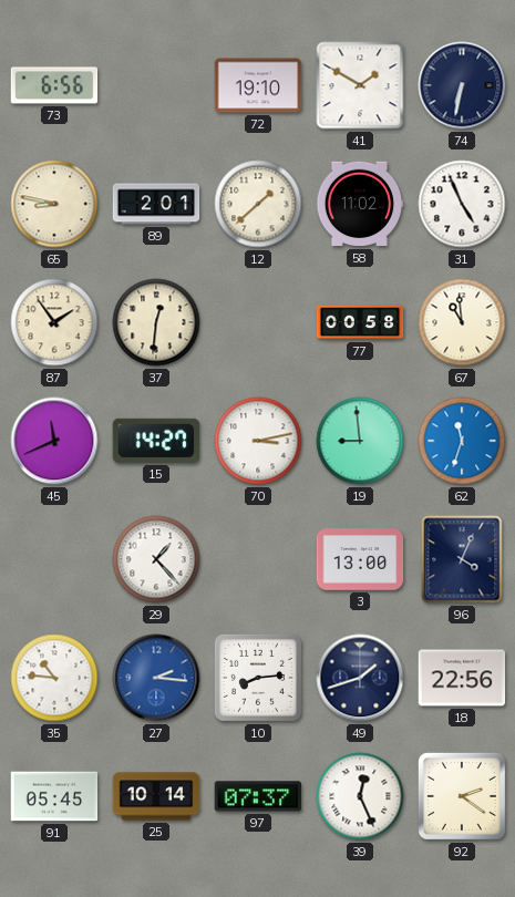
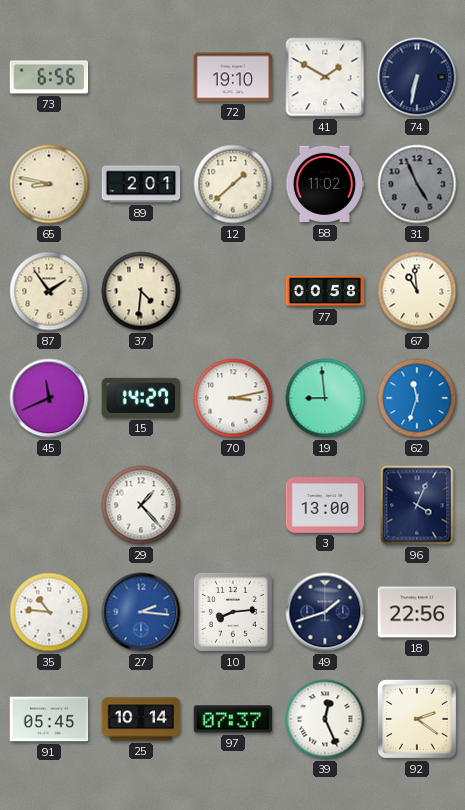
31 dial: white -> grey
37: 12:31 -> 4:31
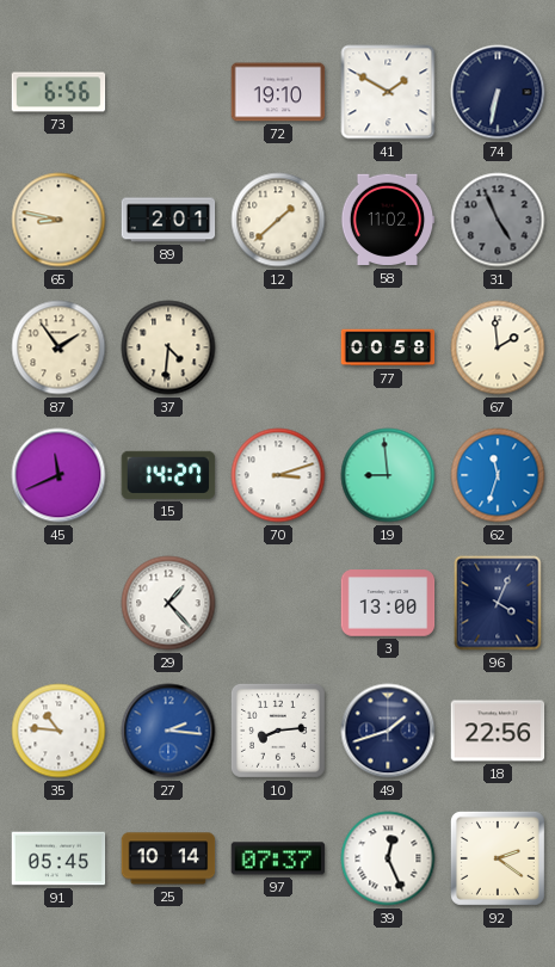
67: 10:59 -> 1:59
70: 3:13 -> 3:12
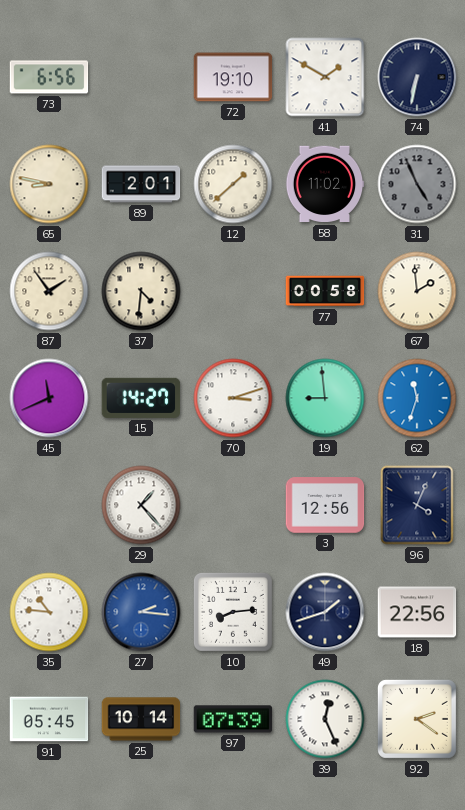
3: 13:00 -> 12:56
97: 07:37 -> 07:39
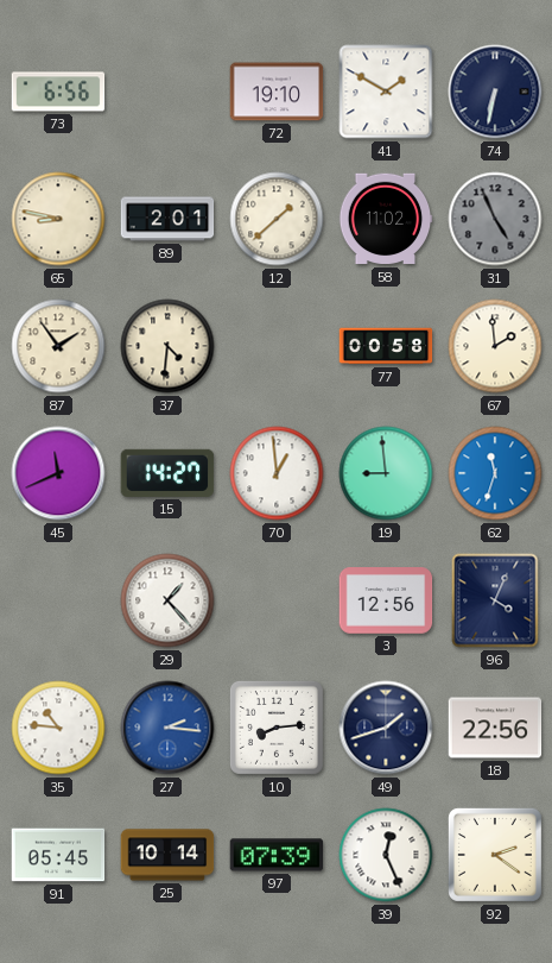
70: 3:12 -> 12:59
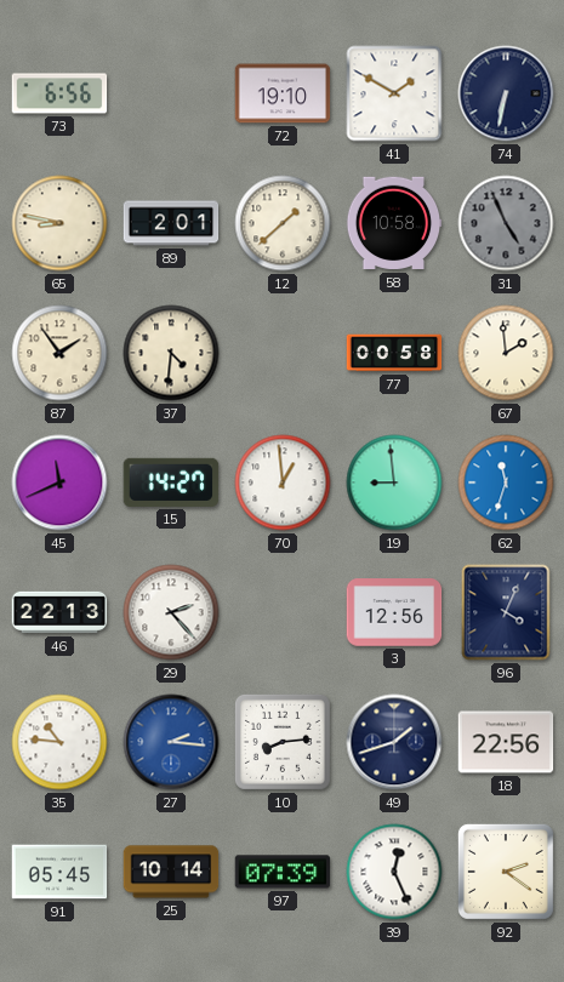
58: 11:02 -> 10:58
46: none -> 22:13
29: 1:23 -> 2:23
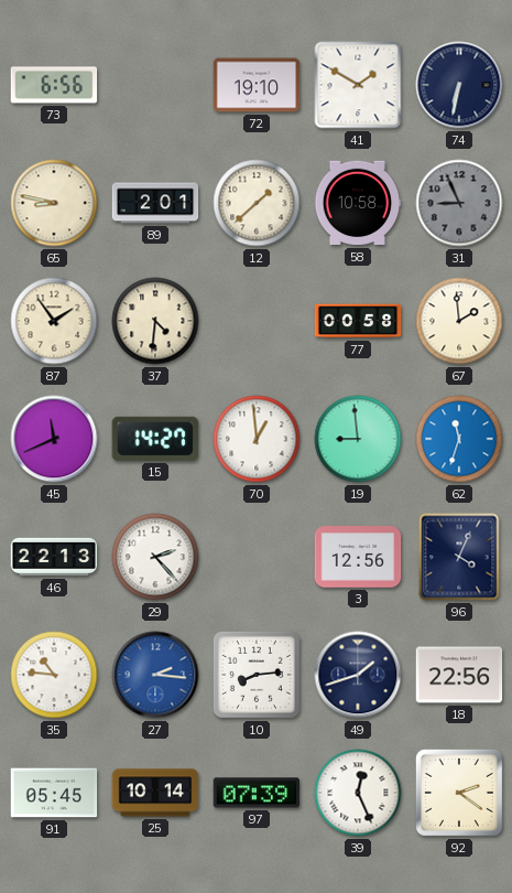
31: 4:56 -> 8:56
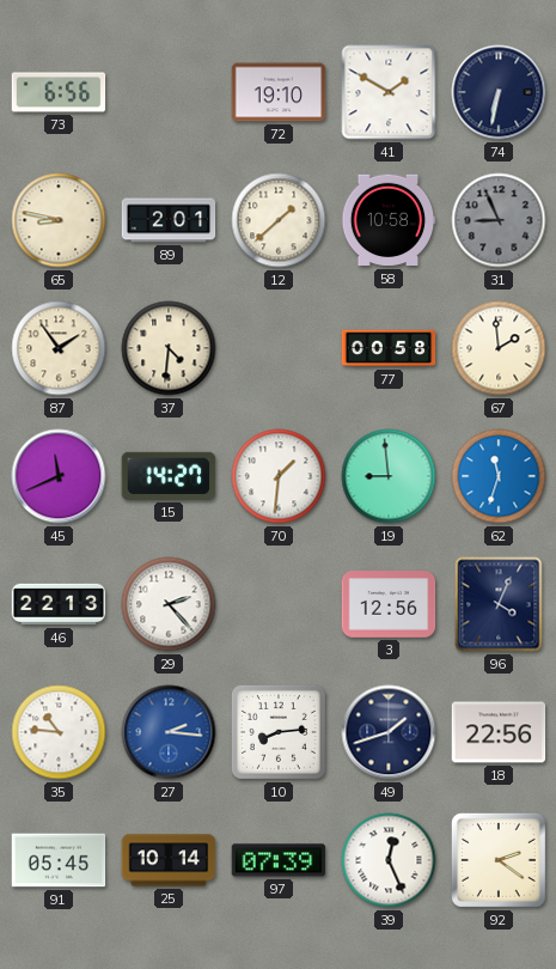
70: 12:59 -> 1:31
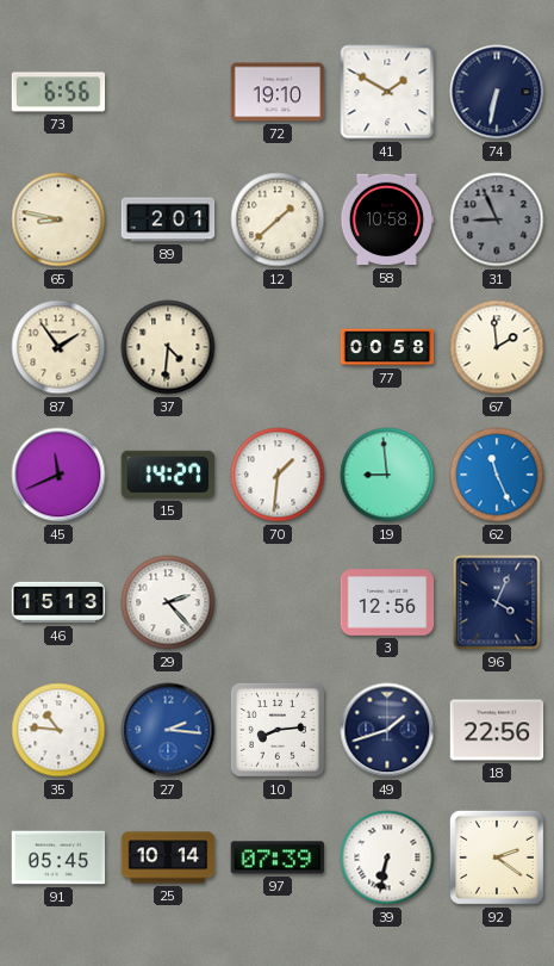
62: 11:33 -> 11:26
46: 22:13 -> 15:13
39: 12:26 -> 6:32
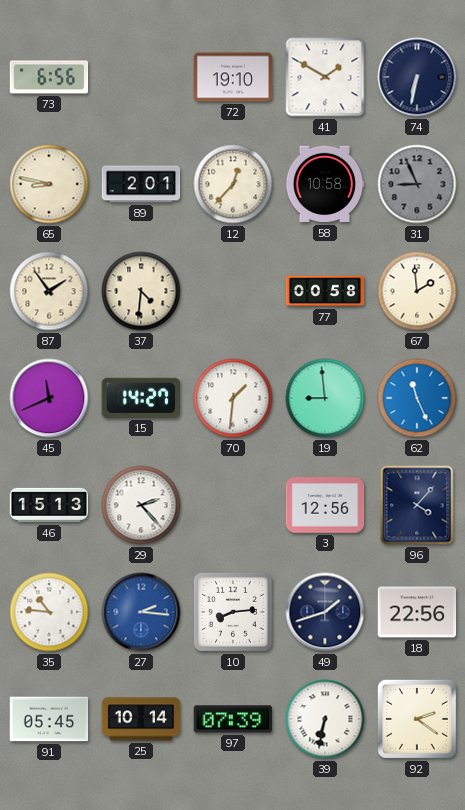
12: 1:38 -> 12:37
96: 4:04 -> 4:07
